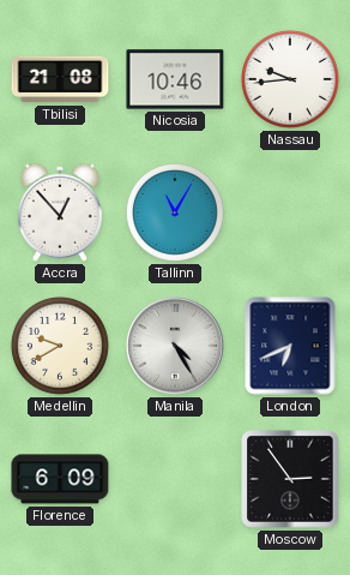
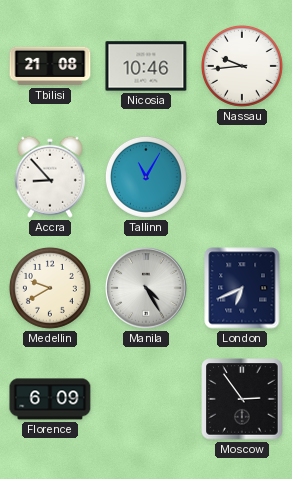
Accra: 12:53 -> 8:53
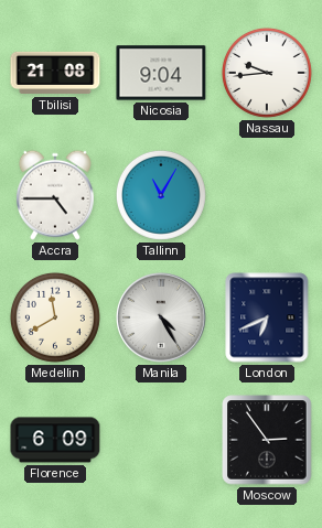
Nicosia: 10:46 -> 9:04
Accra: 8:53 -> 4:45
Medellin: 9:40 -> 11:40
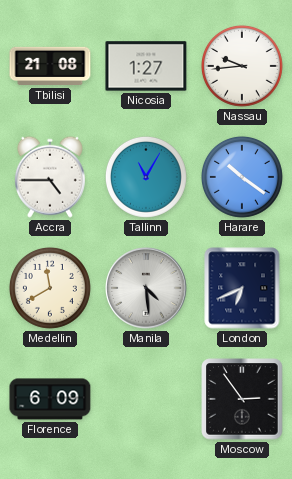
Nicosia: 9:04 -> 1:27
Harare: none -> 10:21
Manila: 4:25 -> 4:29
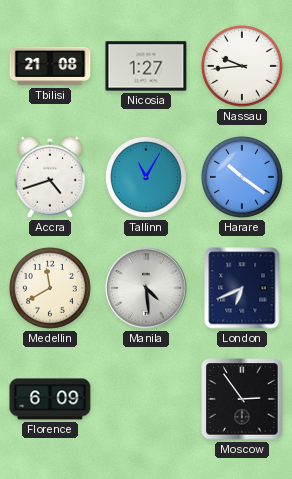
Accra: 4:45 -> 4:42
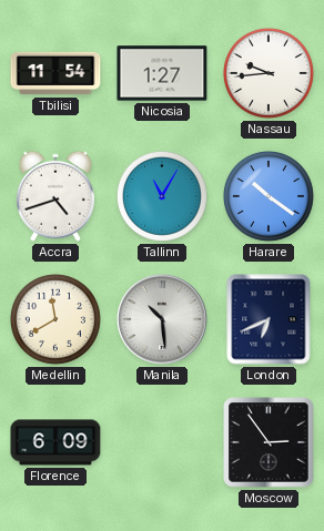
Tbilisi: 21:08 -> 11:54
Manila: 4:29 -> 10:29
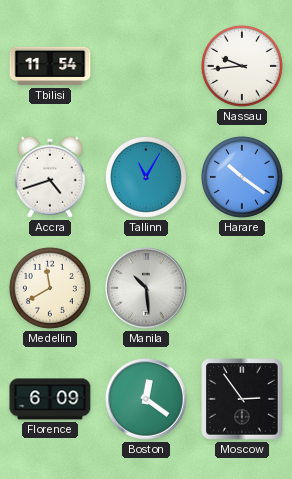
Nicosia: 1:27 -> none
London: 6:41 -> none
Boston: none -> 12:21
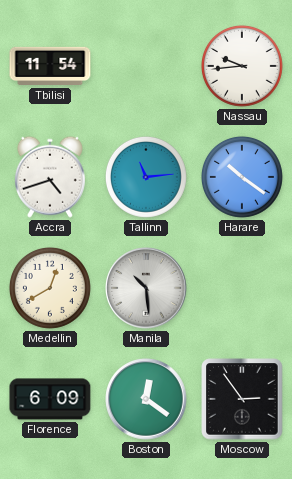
Tallinn: 11:05 -> 11:14
Medellin: 11:40 -> 12:40
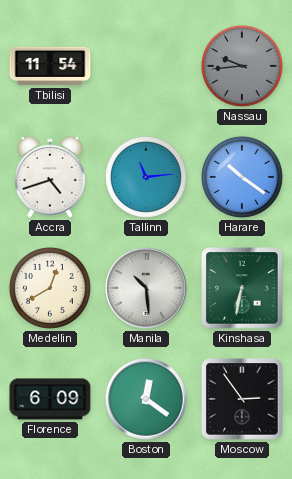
Nassau dial: white -> grey
Kinshasa: none -> 6:32
